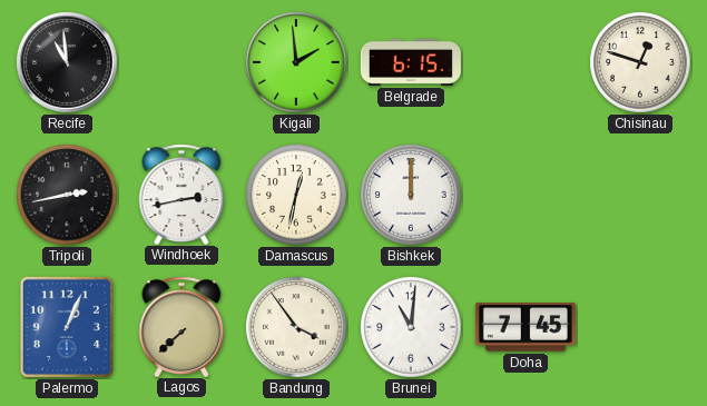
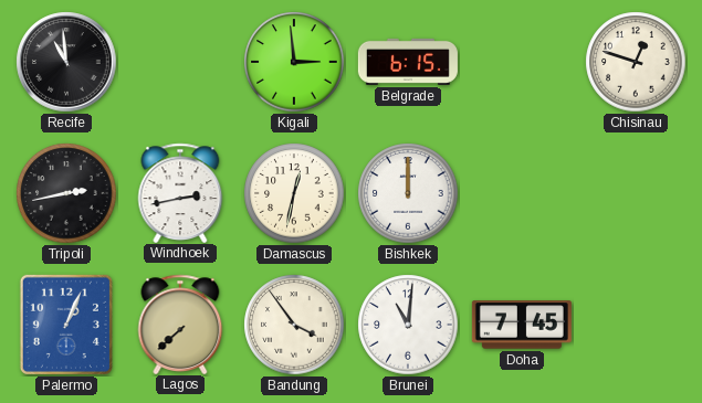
Kigali: 1:59 -> 2:59
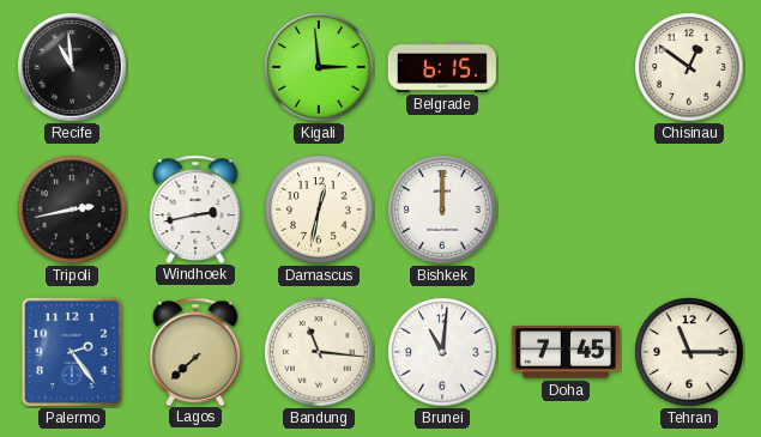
Chisinau: 12:48 -> 12:51
Palermo: 1:04 -> 2:24
Bandung: 3:54 -> 11:16
Tehran: none -> 11:15
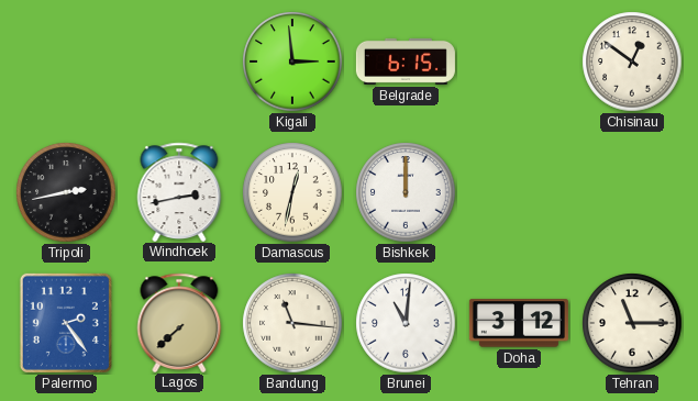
Recife: 10:59 -> none
Doha: 7:45 -> 3:12
